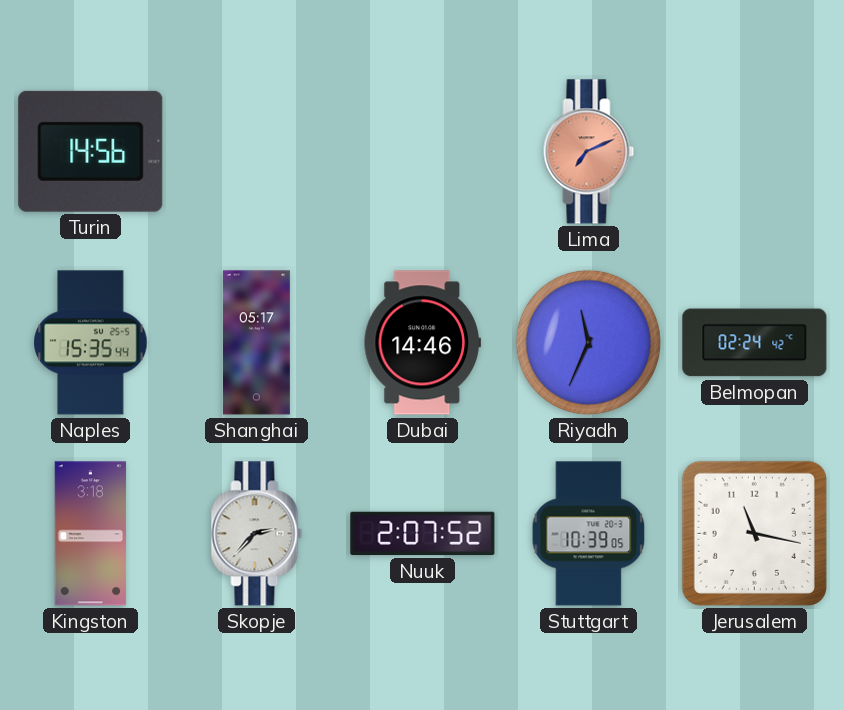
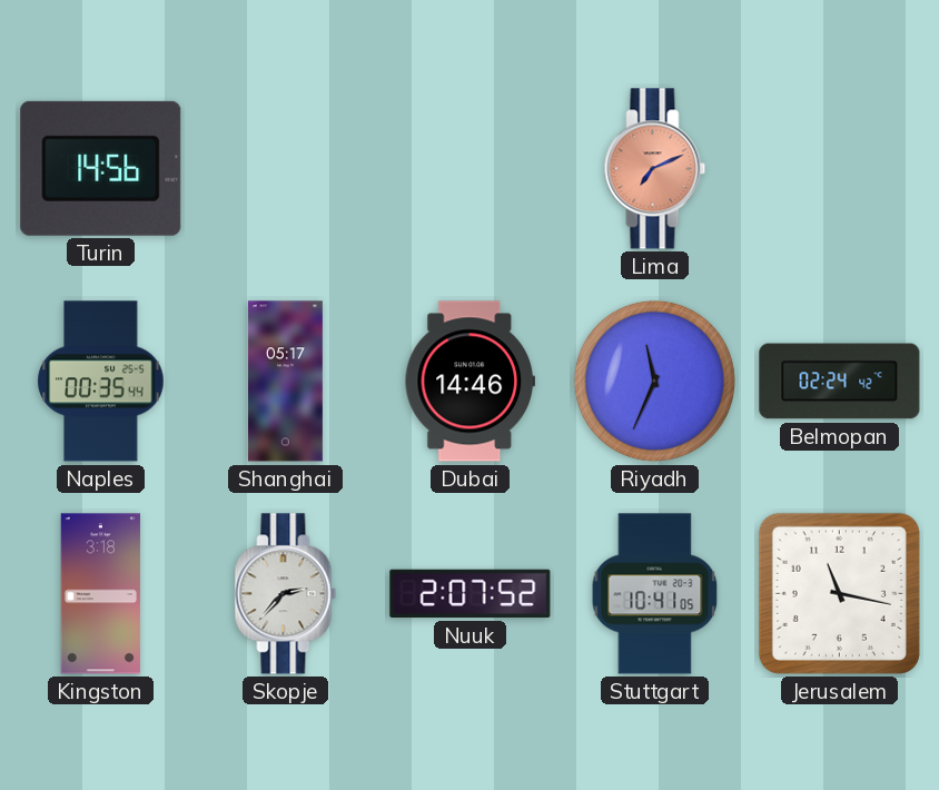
Naples: 15:35 -> 00:35
Stuttgart: 10:39 -> 10:41
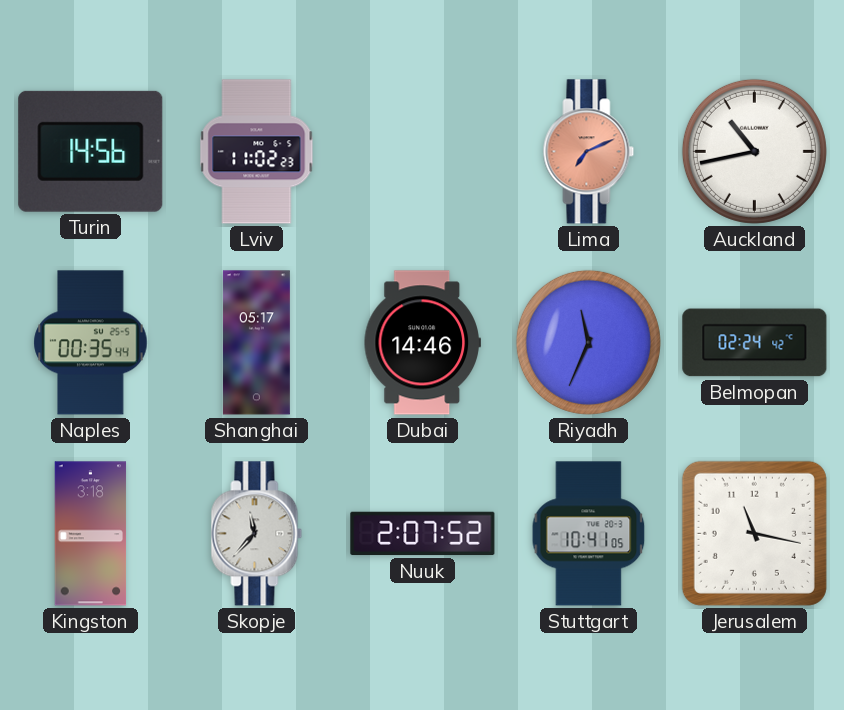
Lviv: none -> 11:02
Auckland: none -> 10:43
Skopje: 2:37 -> 11:37
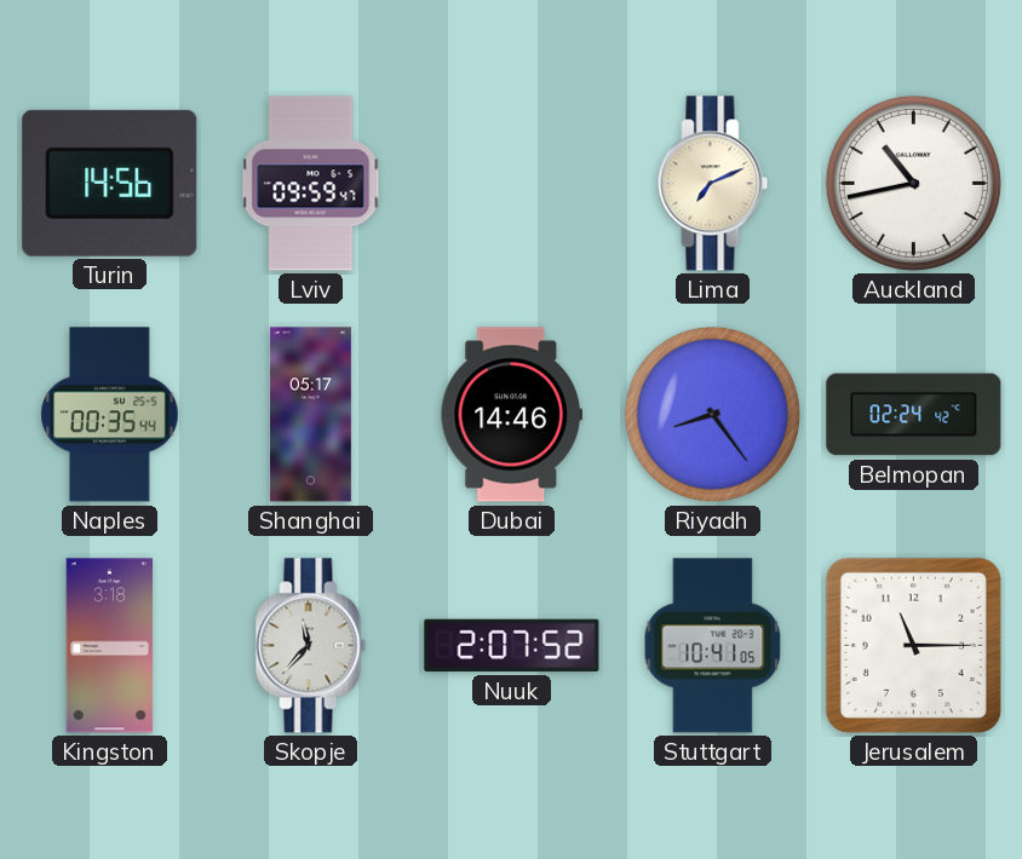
Lviv: 11:02 -> 09:59
Lima dial: salmon -> cream
Riyadh: 11:34 -> 8:24
Jerusalem: 11:17 -> 11:15
